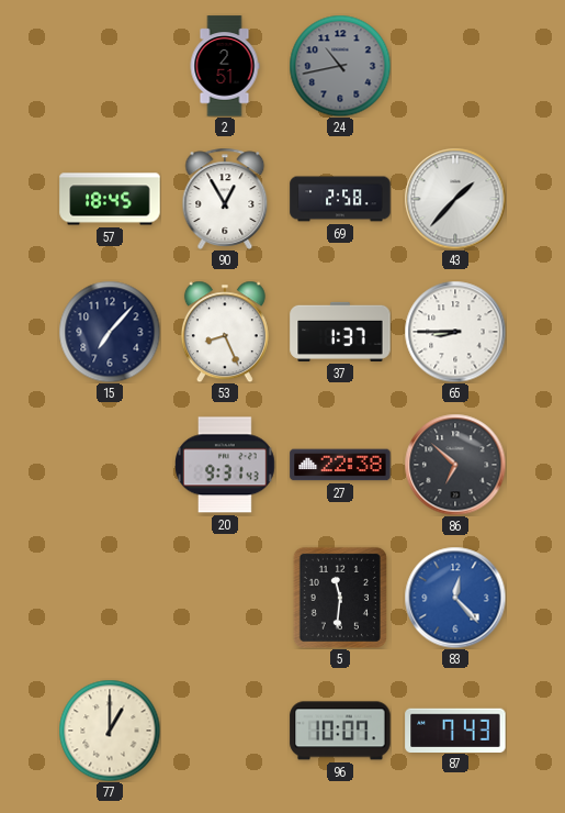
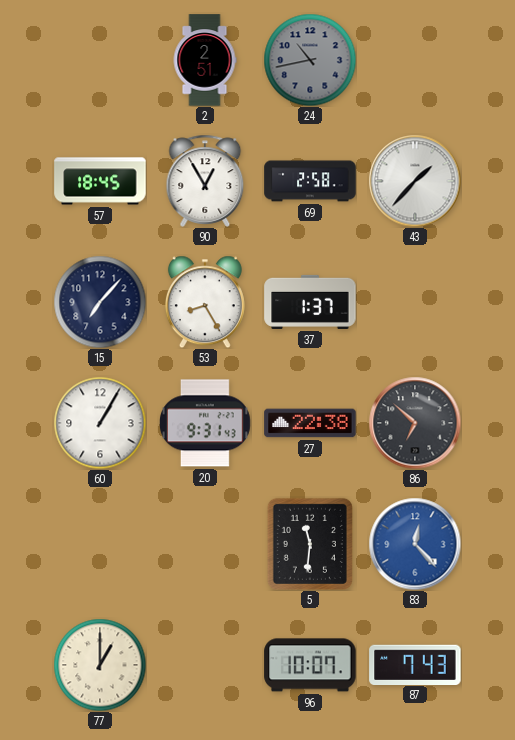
53: 8:26 -> 8:25
65: 8:45 -> none
60: none -> 1:05
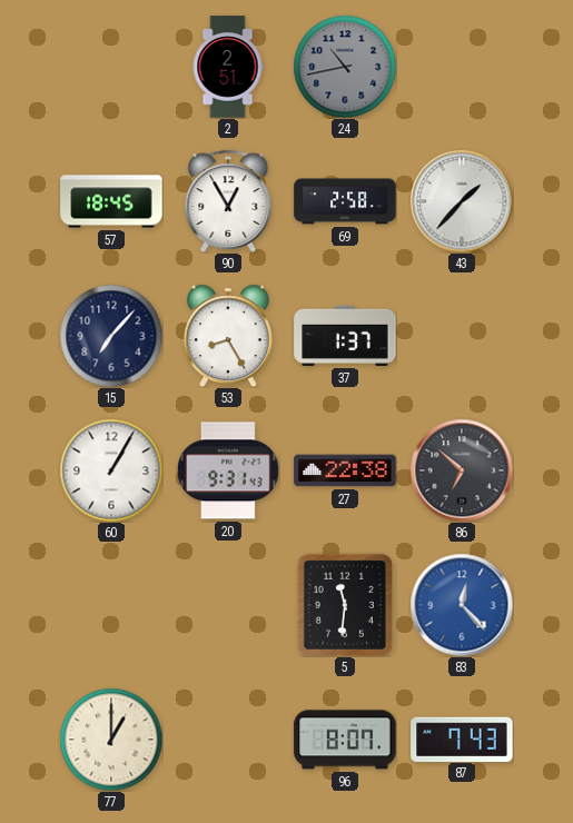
96: 10:07 -> 8:07
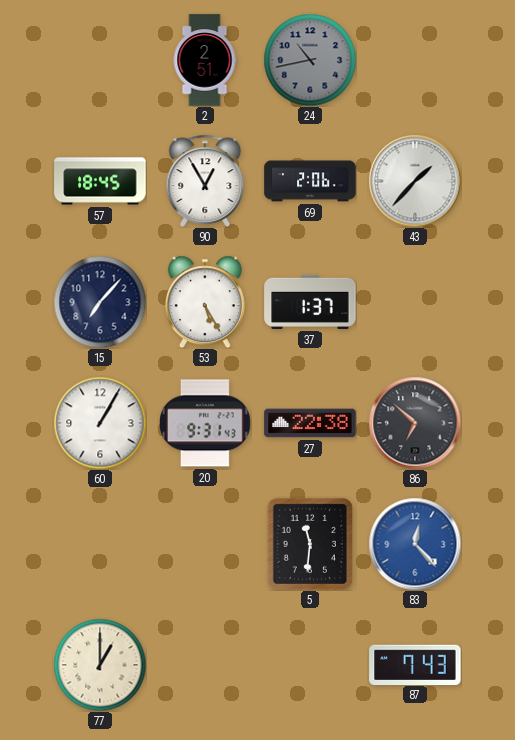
69: 2:58 -> 2:06
53: 8:25 -> 5:25
96: 8:07 -> none
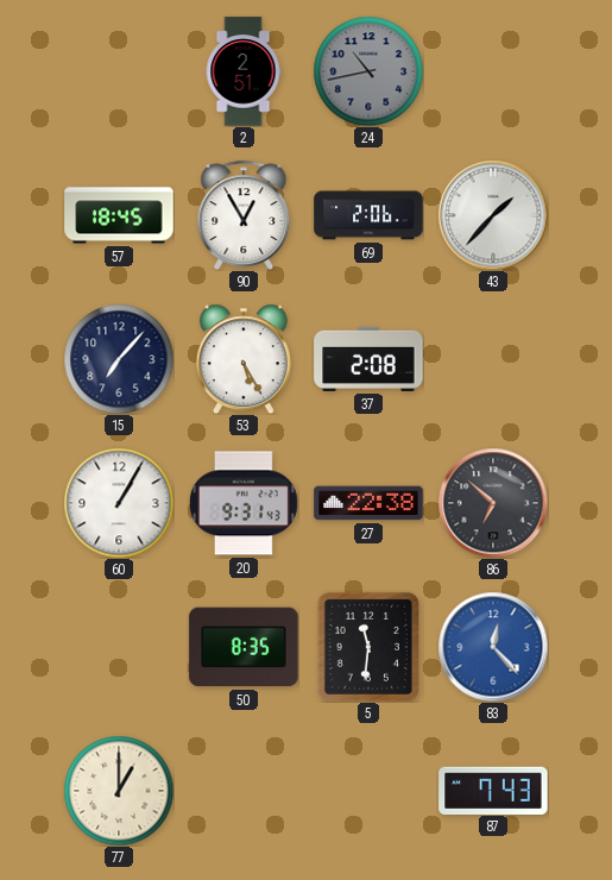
37: 1:37 -> 2:08
50: none -> 8:35
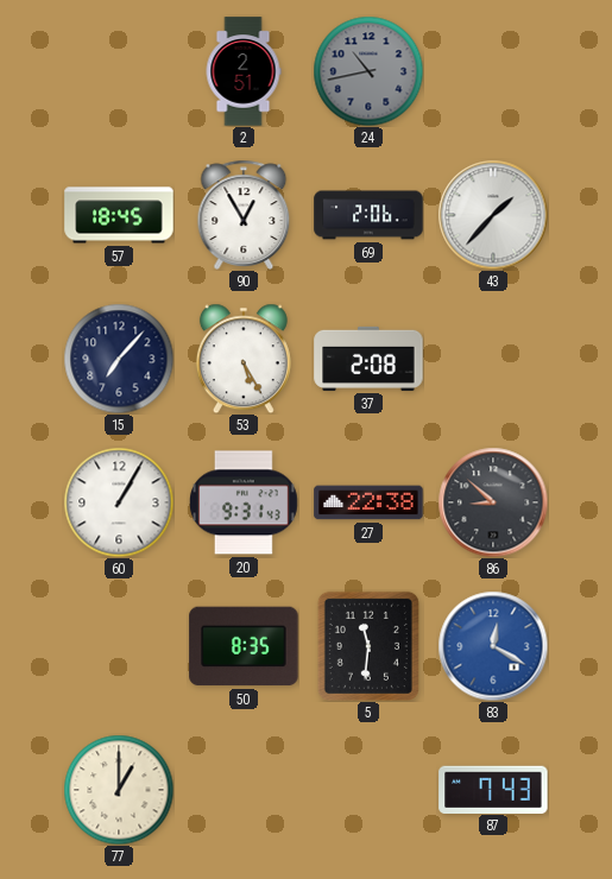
86: 6:52 -> 8:52
83: 12:23 -> 12:20
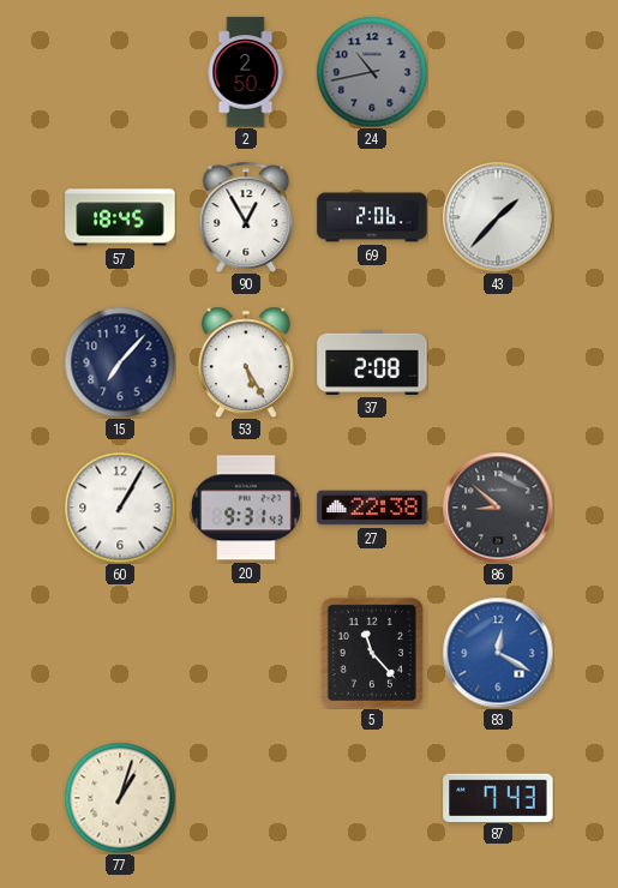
2: 2:51 -> 2:50
50: 8:35 -> none
5: 11:31 -> 11:23
77: 1:00 -> 1:03
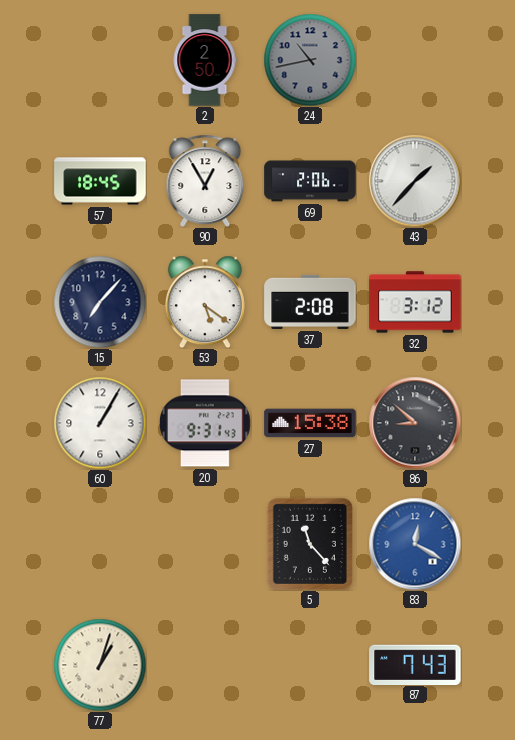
53: 5:25 -> 5:21
32: none -> 3:12
27: 22:38 -> 15:38
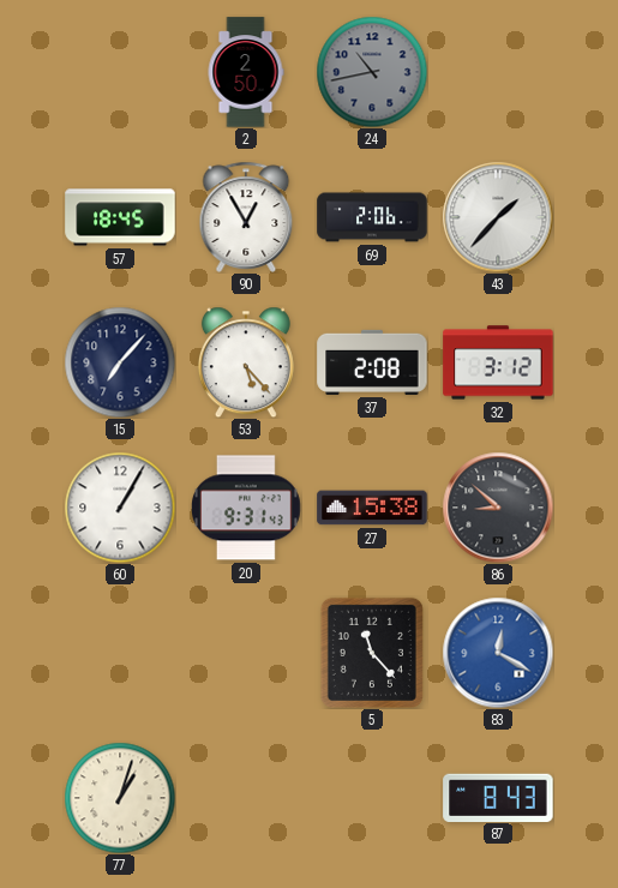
53: 5:21 -> 5:23
87: 7:43 -> 8:43
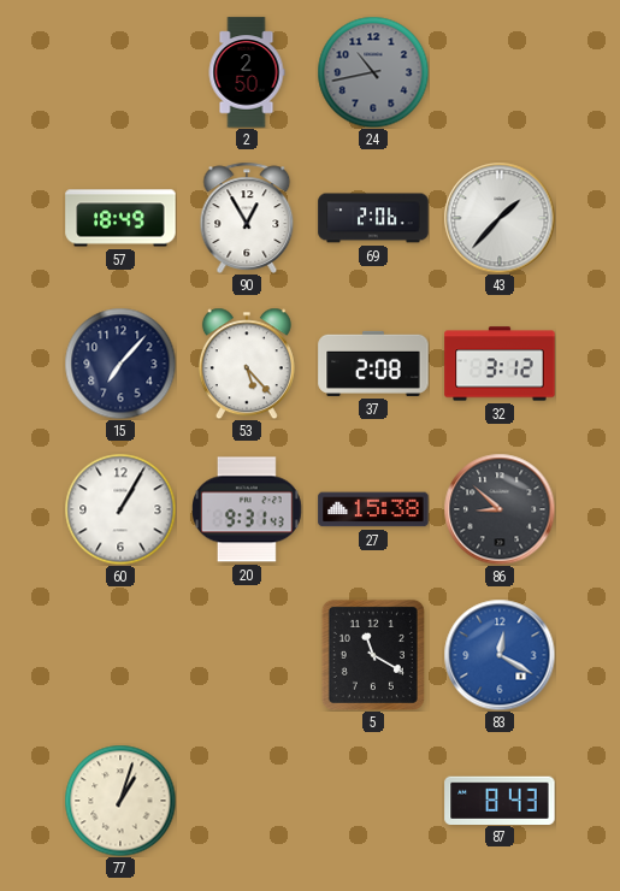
57: 18:45 -> 18:49
5: 11:23 -> 11:20
